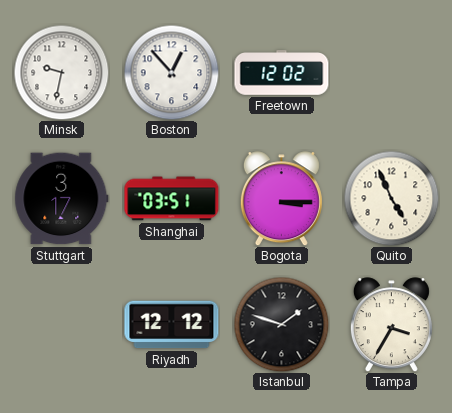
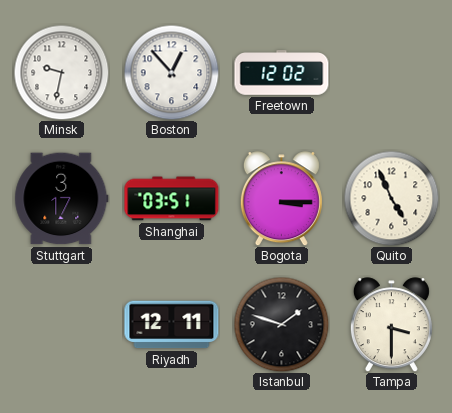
Riyadh: 12:12 -> 12:11
Tampa: 3:35 -> 3:30
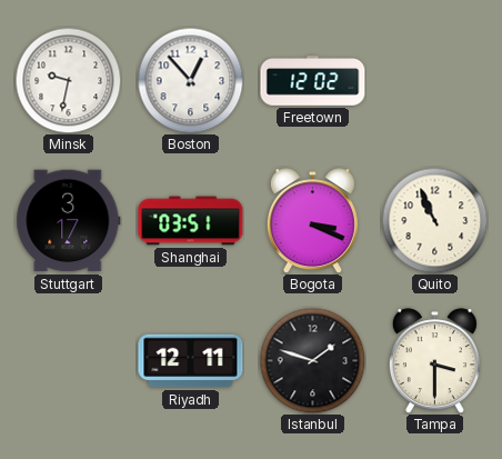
Bogota: 3:15 -> 3:19
Quito: 4:56 -> 10:56
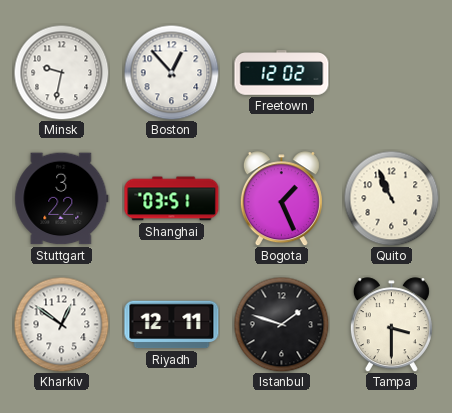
Stuttgart: 3:17 -> 3:22
Bogota: 3:19 -> 1:26
Kharkiv: none -> 12:51
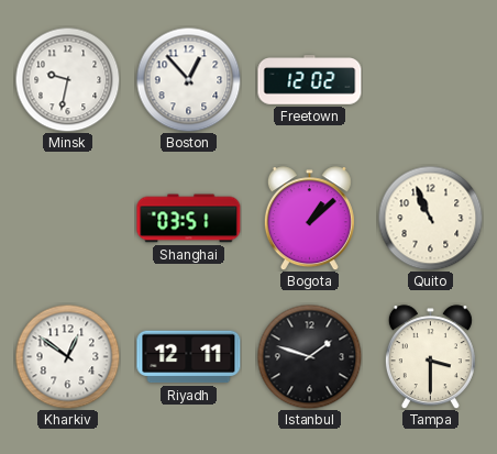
Stuttgart: 3:22 -> none
Bogota: 1:26 -> 1:08
